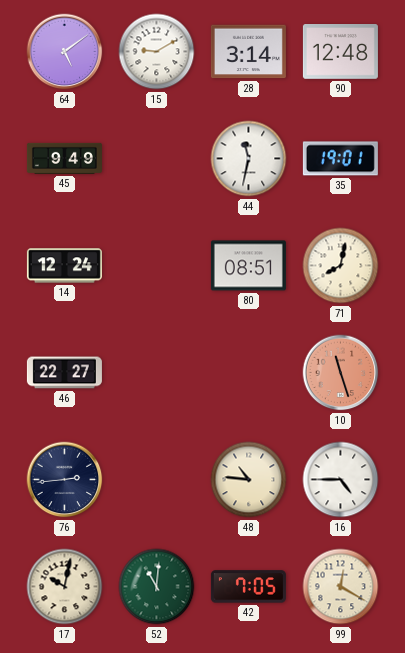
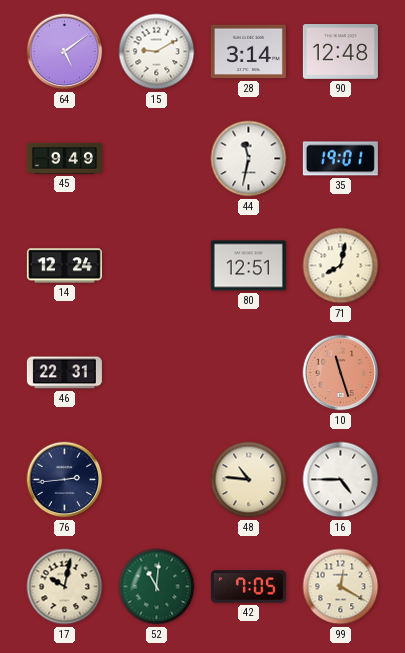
80: 08:51 -> 12:51
46: 22:27 -> 22:31
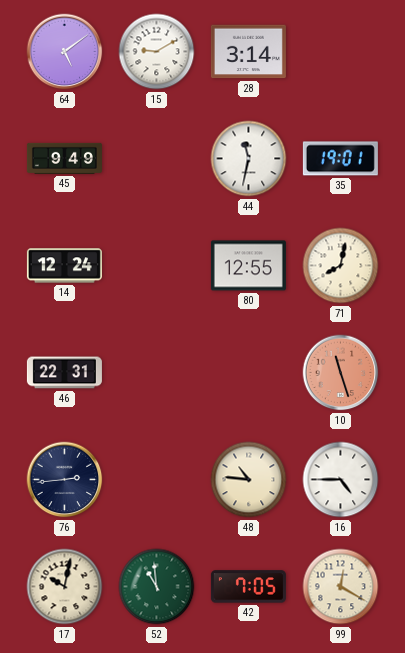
90: 12:48 -> none
80: 12:51 -> 12:55
52: 11:01 -> 10:59
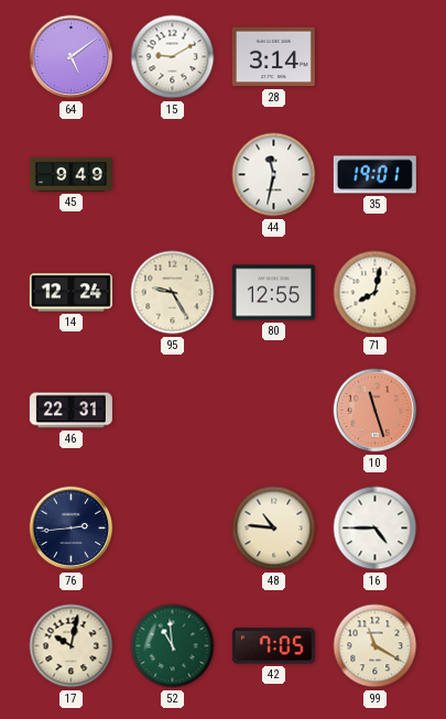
95: none -> 9:25
99: 12:20 -> 11:20
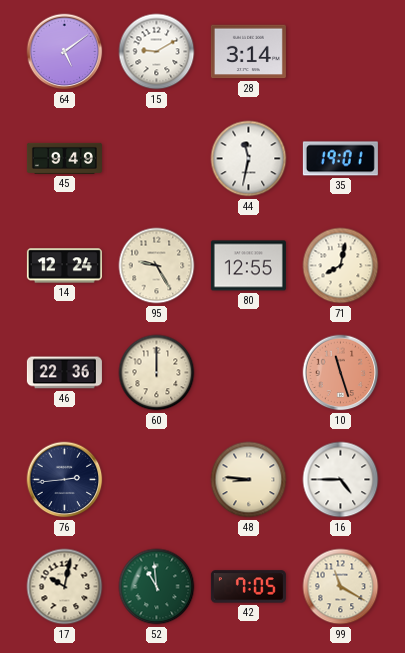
46: 22:31 -> 22:36
60: none -> 12:00
48: 10:46 -> 8:46
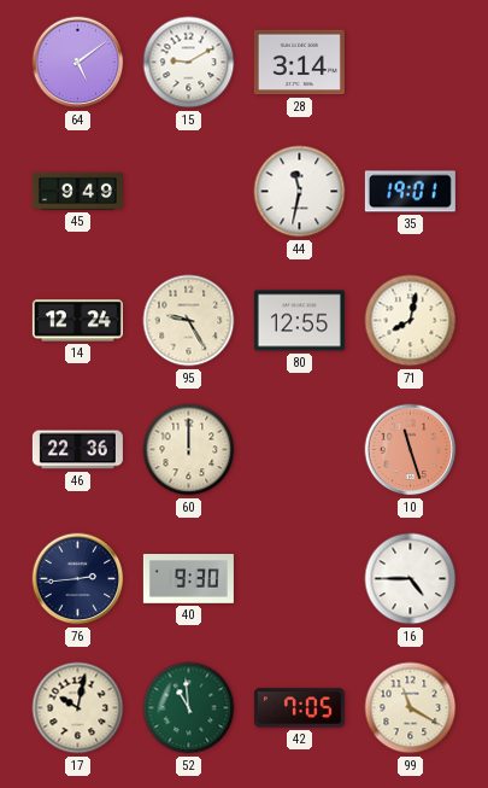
40: none -> 9:30
48: 8:46 -> none
